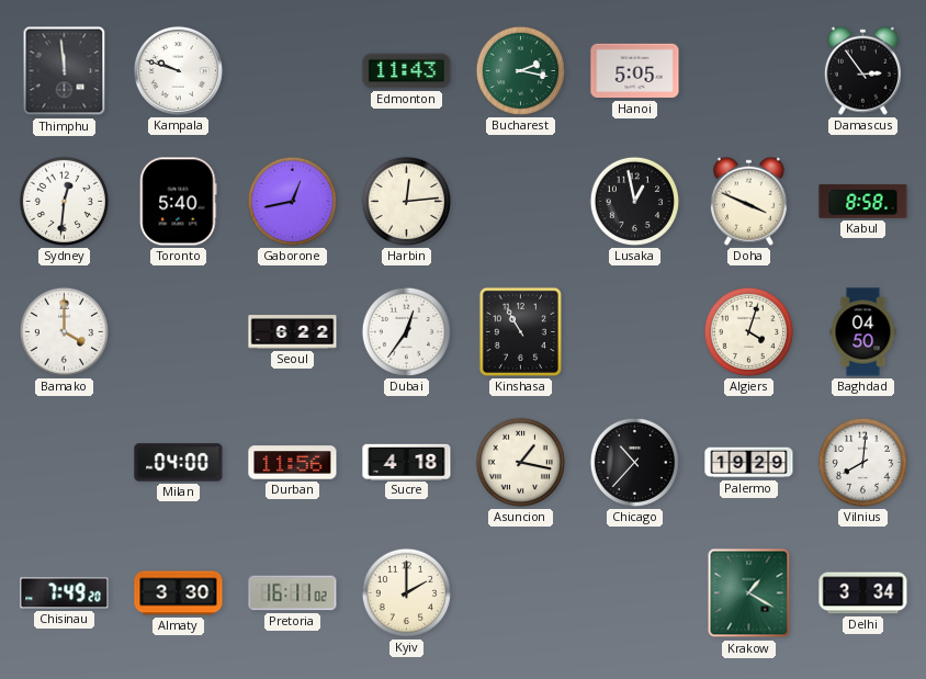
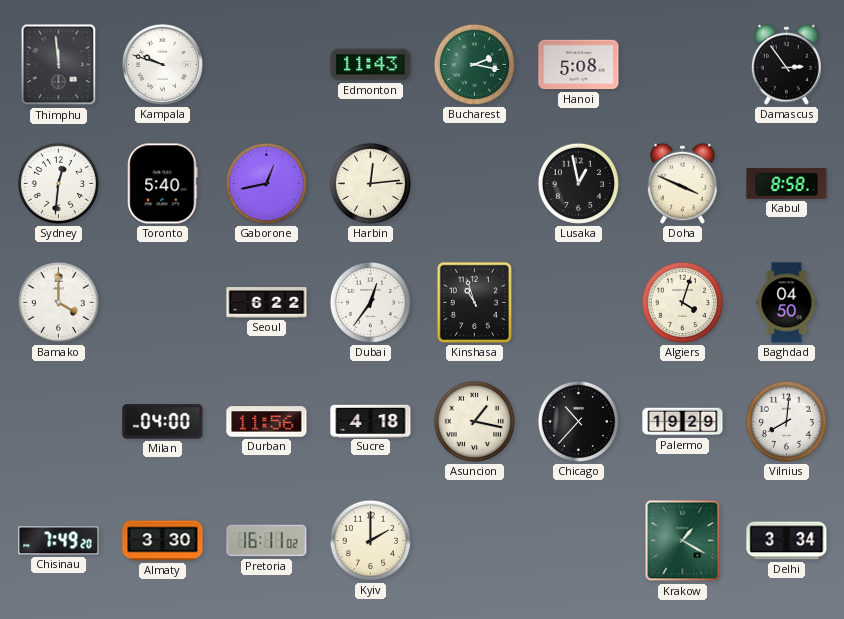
Hanoi: 5:05 -> 5:08
Kinshasa: 10:55 -> 10:57
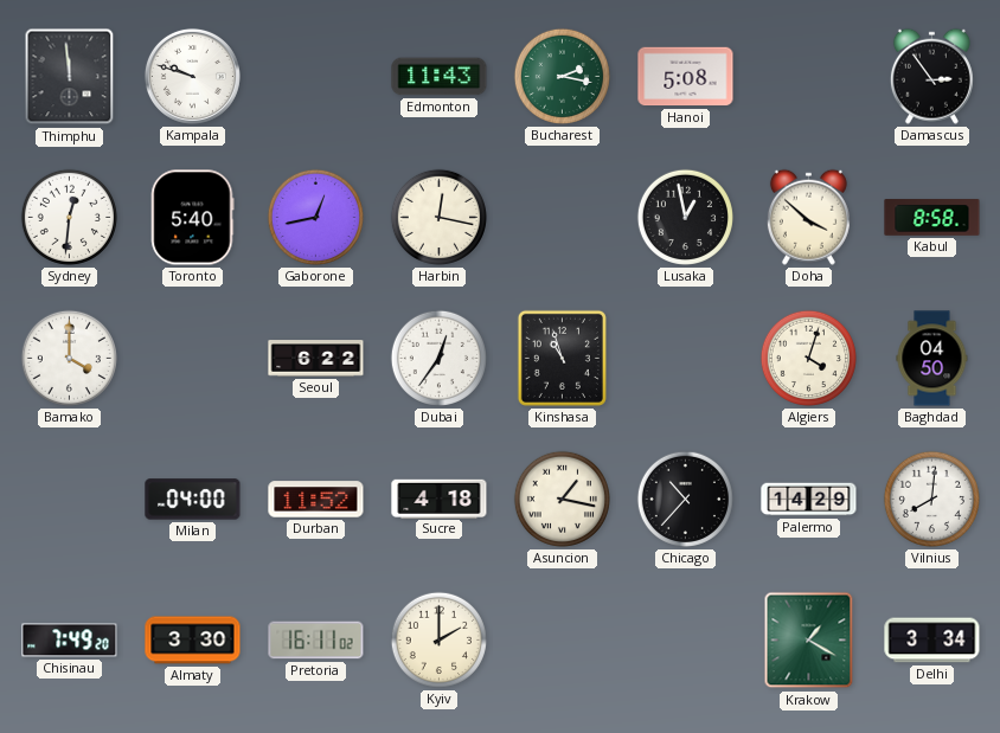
Harbin: 12:14 -> 12:17
Doha: 3:49 -> 3:52
Durban: 11:56 -> 11:52
Palermo: 19:29 -> 14:29
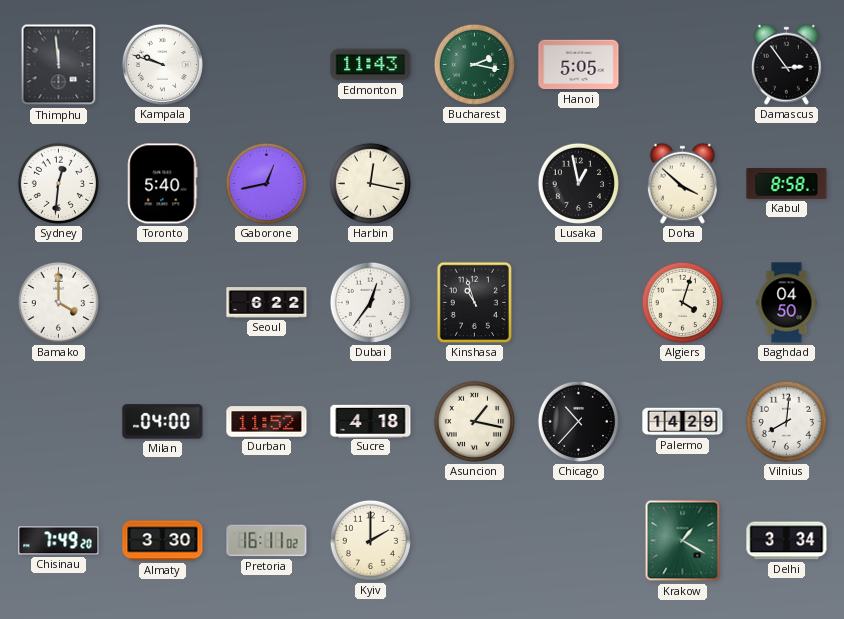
Hanoi: 5:08 -> 5:05
